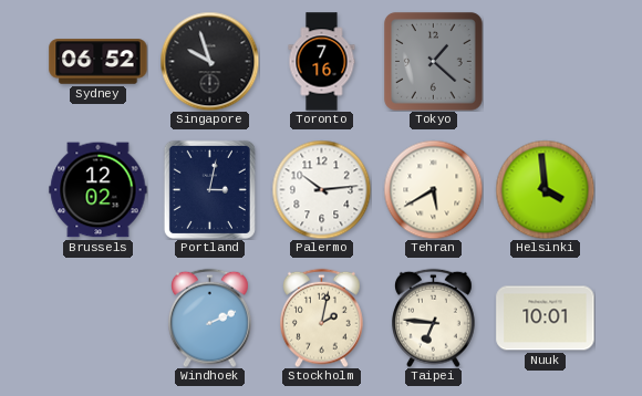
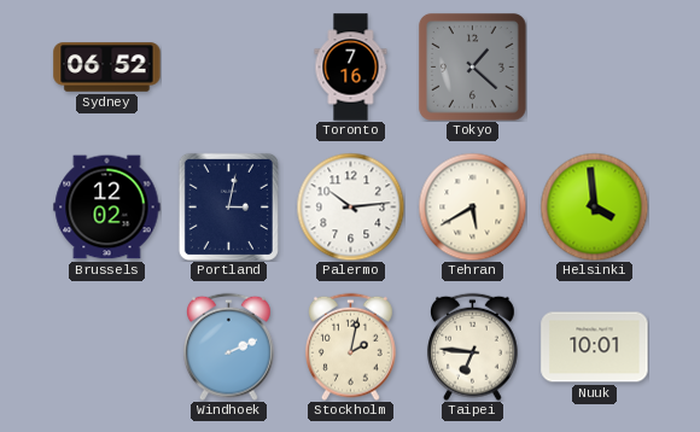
Singapore: 9:57 -> none
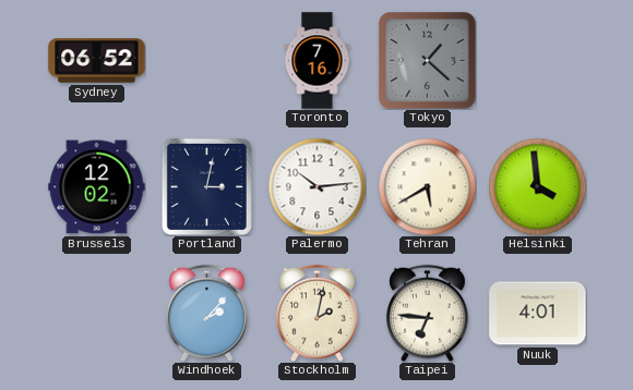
Windhoek: 2:11 -> 2:07
Nuuk: 10:01 -> 4:01
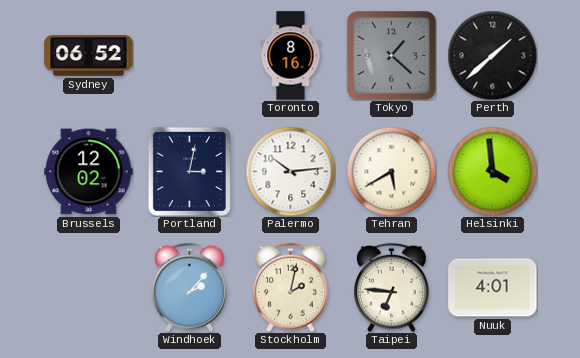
Toronto: 7:16 -> 8:16
Perth: none -> 1:38
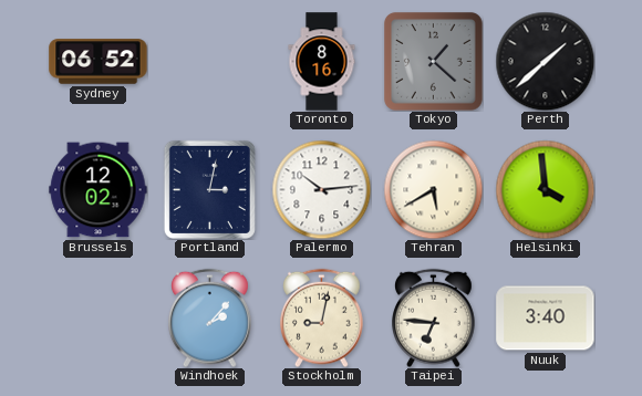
Stockholm: 2:02 -> 9:02
Nuuk: 4:01 -> 3:40
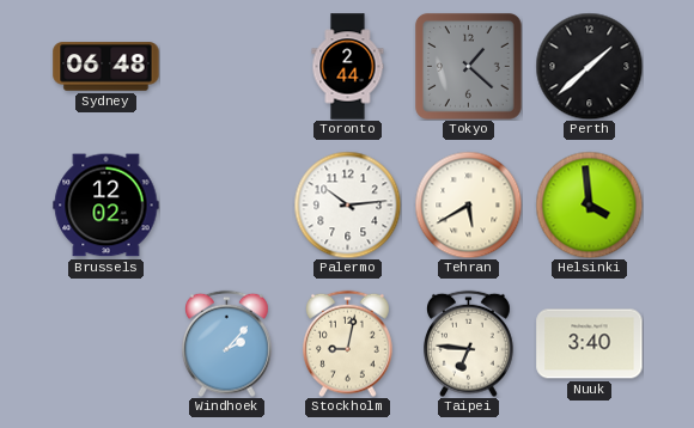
Sydney: 06:52 -> 06:48
Toronto: 8:16 -> 2:44
Portland: 3:02 -> none
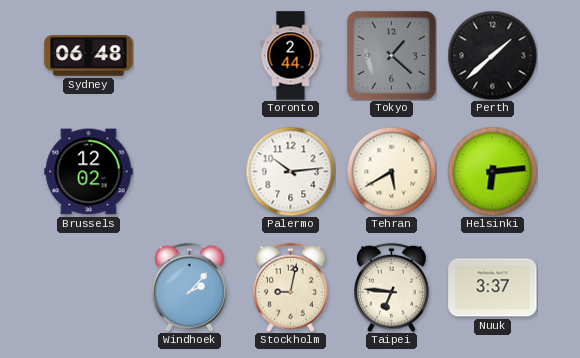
Helsinki: 3:59 -> 6:14
Nuuk: 3:40 -> 3:37
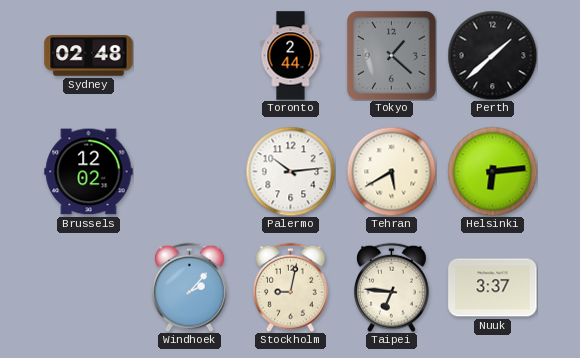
Sydney: 06:48 -> 02:48
